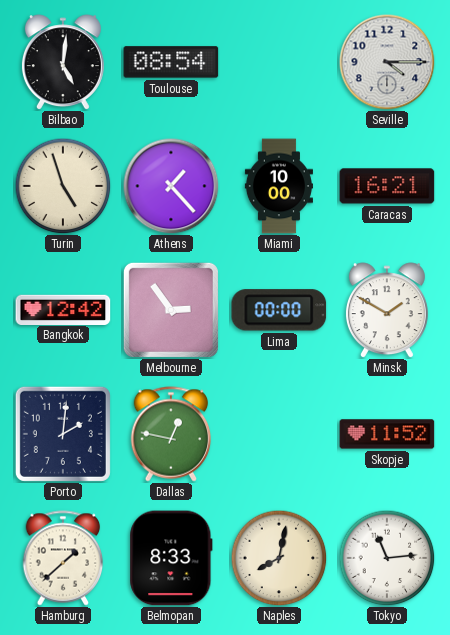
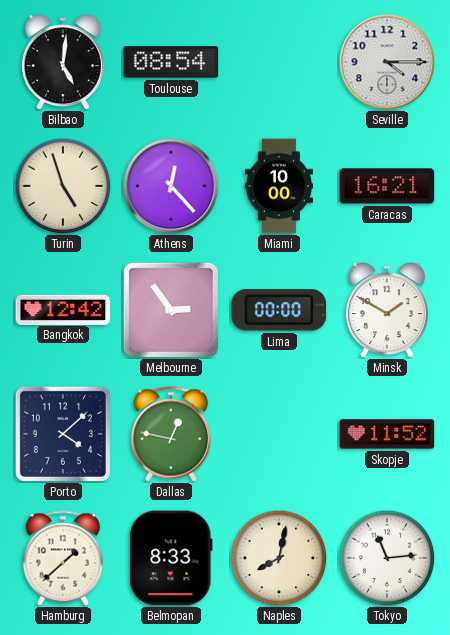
Athens: 1:23 -> 12:23
Porto: 2:01 -> 4:08
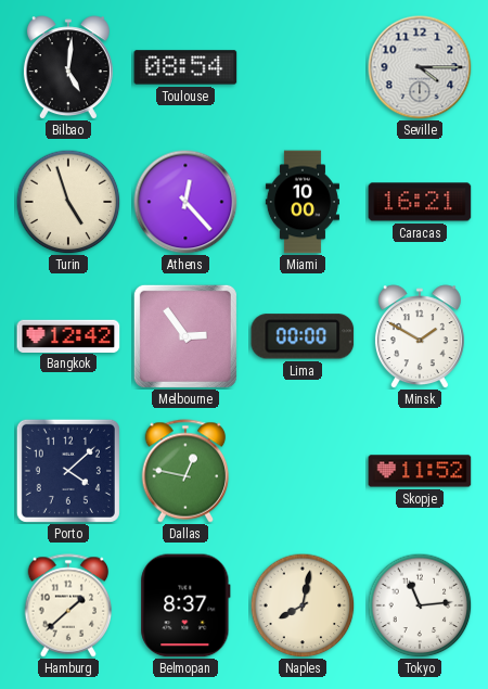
Belmopan: 8:33 -> 8:37
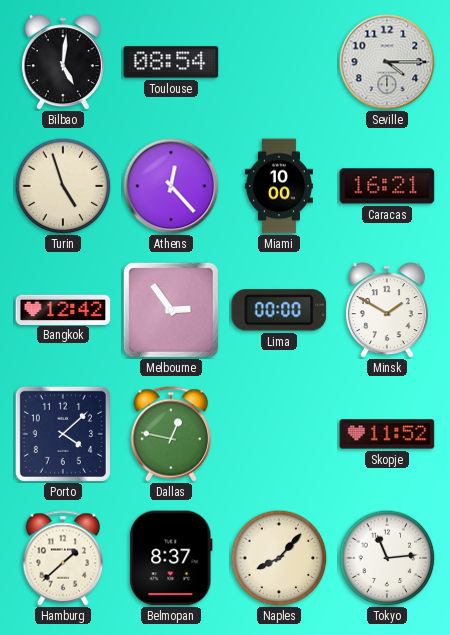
Naples: 8:02 -> 8:07
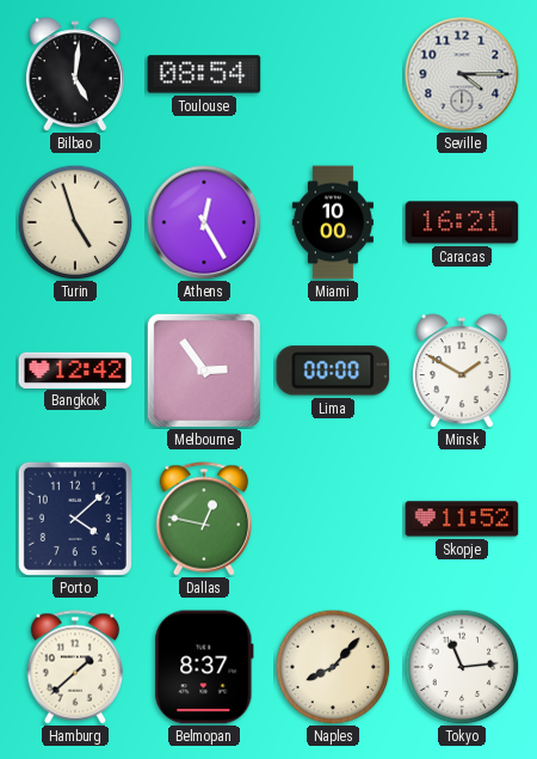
Athens: 12:23 -> 12:25
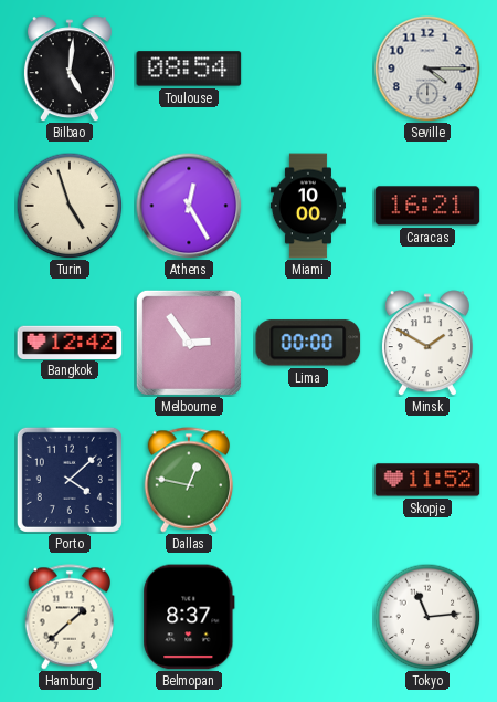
Naples: 8:07 -> none
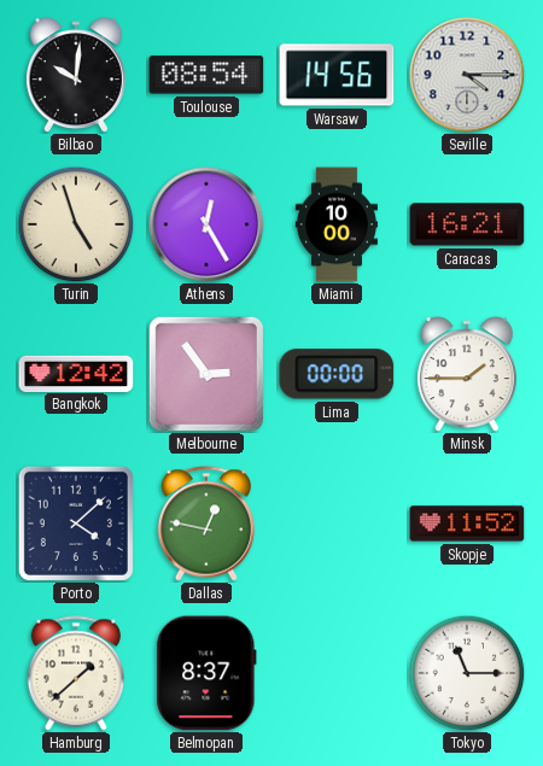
Bilbao: 5:01 -> 10:01
Warsaw: none -> 14:56
Minsk: 1:50 -> 1:45
Tokyo: 11:14 -> 11:15
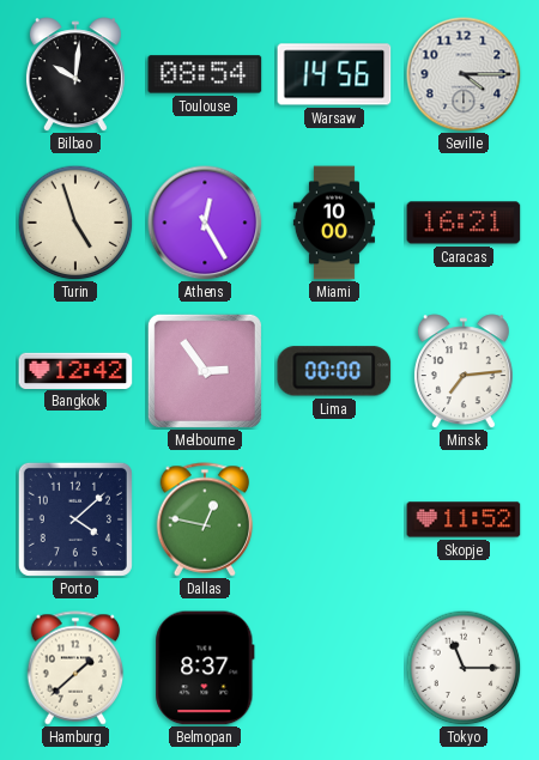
Minsk: 1:45 -> 7:14
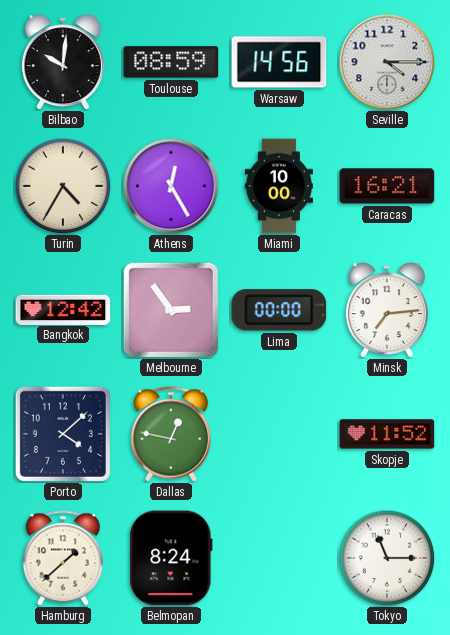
Toulouse: 08:54 -> 08:59
Turin: 4:57 -> 4:35
Belmopan: 8:37 -> 8:24
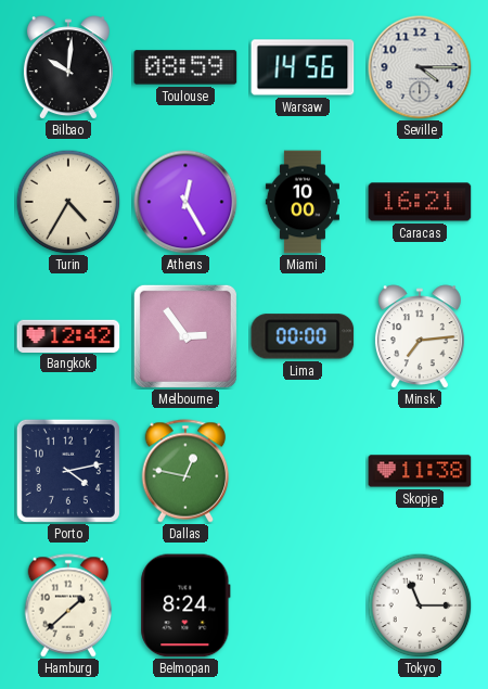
Porto: 4:08 -> 4:13
Skopje: 11:52 -> 11:38
